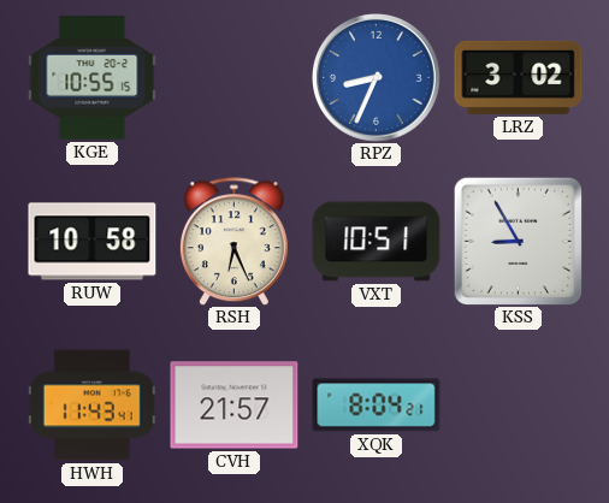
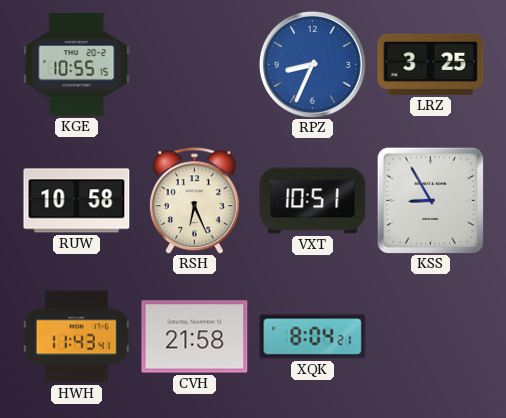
LRZ: 3:02 -> 3:25
CVH: 21:57 -> 21:58
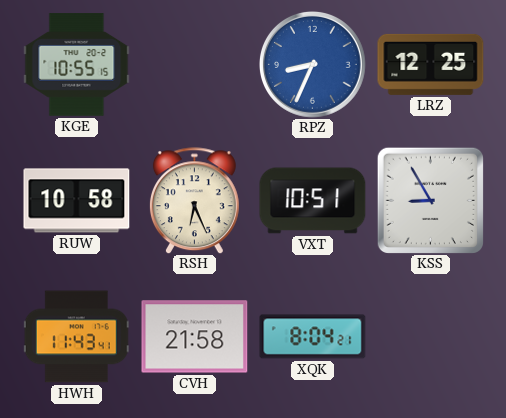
LRZ: 3:25 -> 12:25
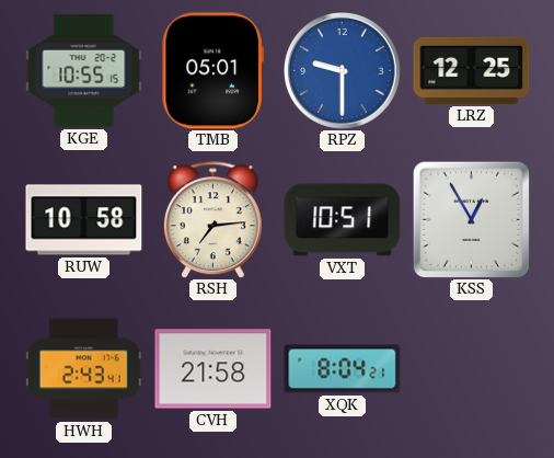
TMB: none -> 05:01
RPZ: 8:34 -> 9:30
RSH: 6:26 -> 7:14
KSS: 8:55 -> 12:55
HWH: 11:43 -> 2:43
